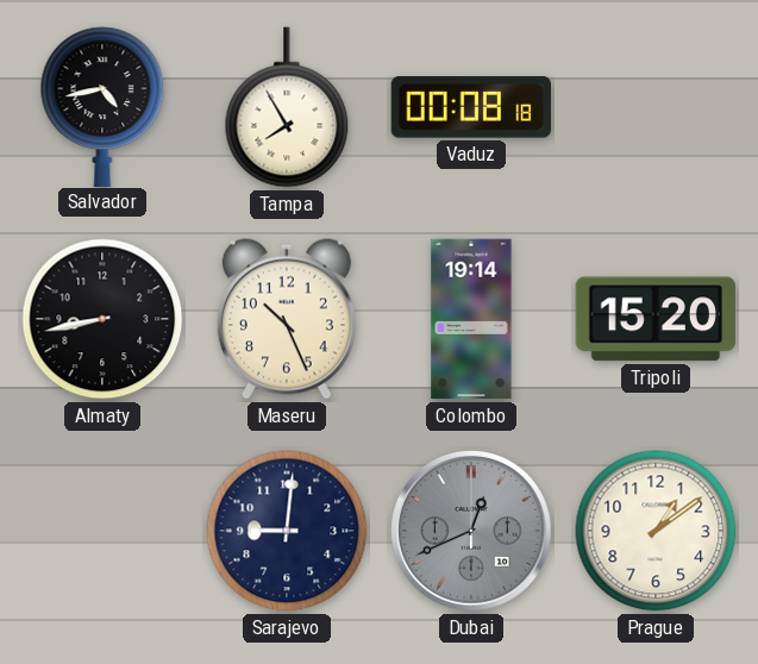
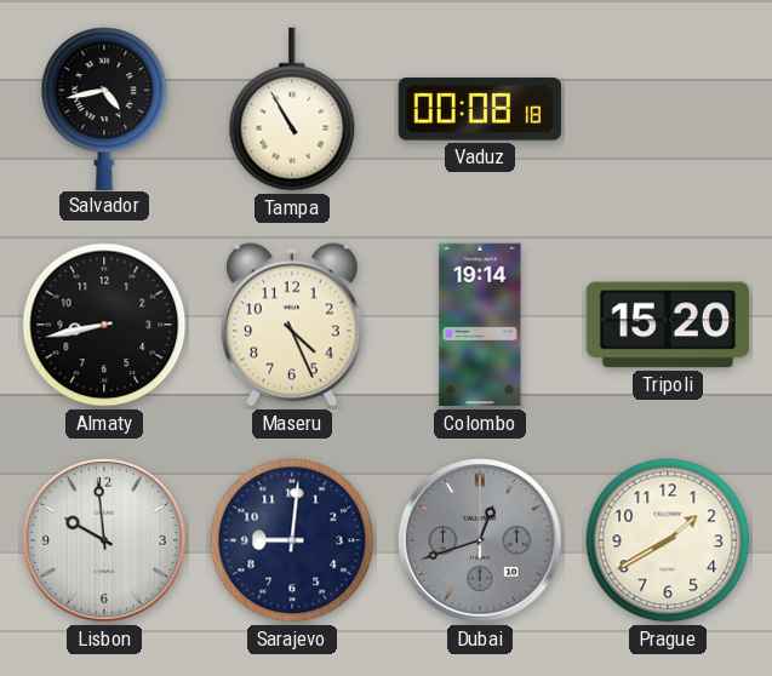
Tampa: 7:55 -> 10:55
Maseru: 10:26 -> 4:26
Lisbon: none -> 9:59
Dubai: 12:41 -> 12:42
Prague: 1:09 -> 1:40
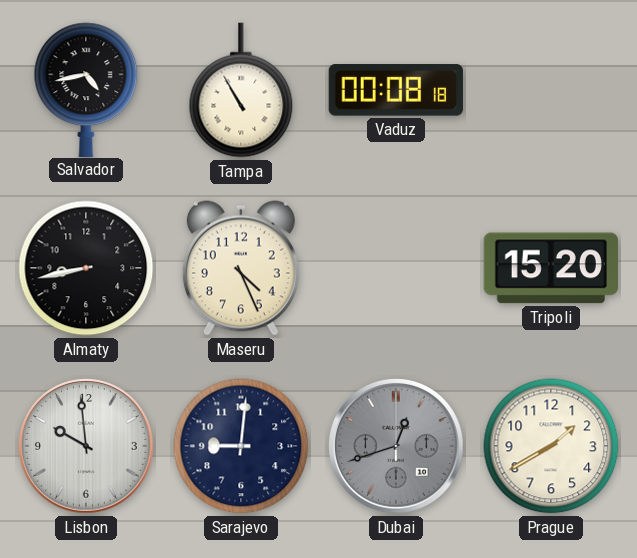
Colombo: 19:14 -> none
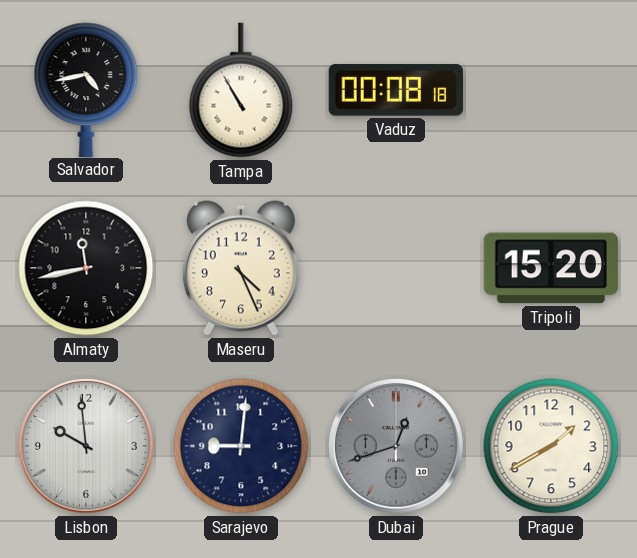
Almaty: 8:43 -> 11:43
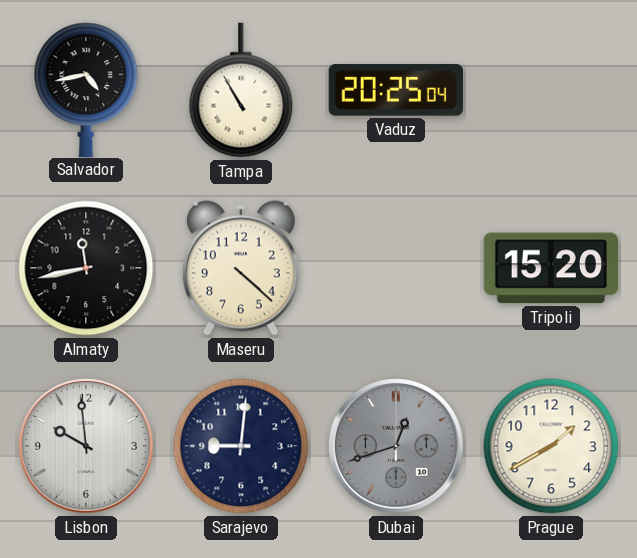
Vaduz: 00:08 -> 20:25
Maseru: 4:26 -> 4:22
